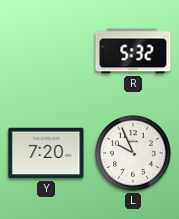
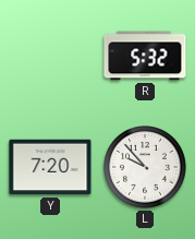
L: 9:56 -> 9:53
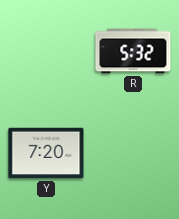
L: 9:53 -> none
